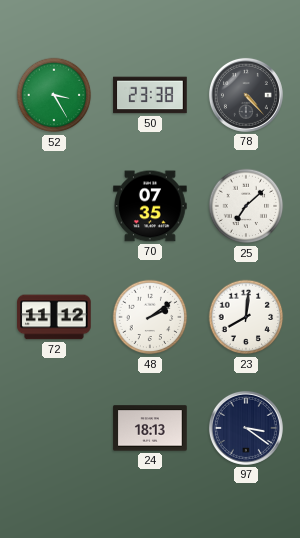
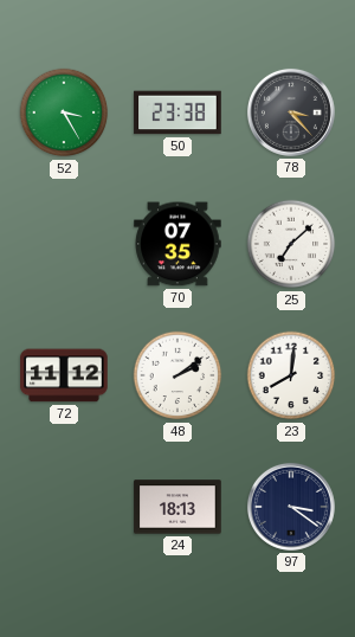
78: 4:23 -> 3:23
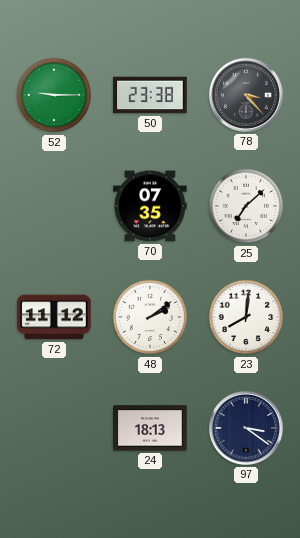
52: 3:25 -> 9:15
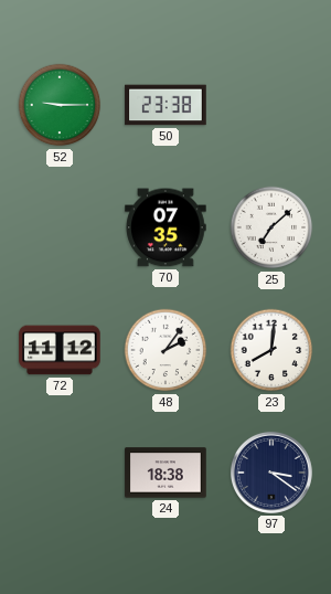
78: 3:23 -> none
48: 2:09 -> 2:06
24: 18:13 -> 18:38
